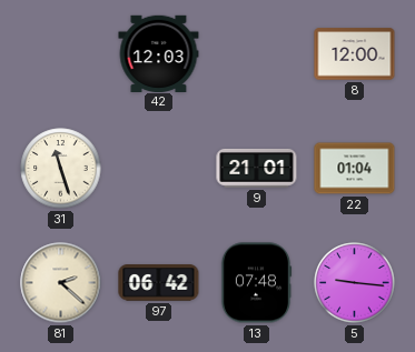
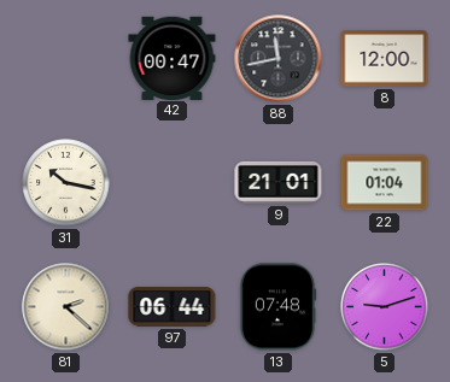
42: 12:03 -> 00:47
88: none -> 11:43
31: 11:27 -> 10:17
97: 06:42 -> 06:44
5: 9:16 -> 9:12
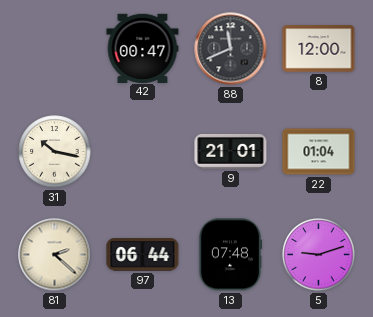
88: 11:43 -> 11:41
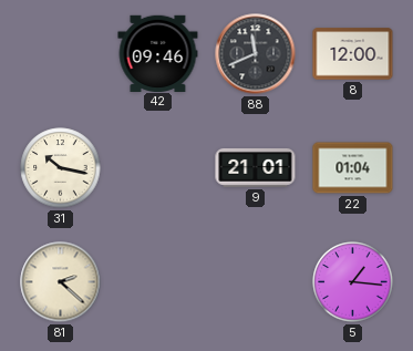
42: 00:47 -> 09:46
97: 06:44 -> none
13: 07:48 -> none
5: 9:12 -> 1:16
